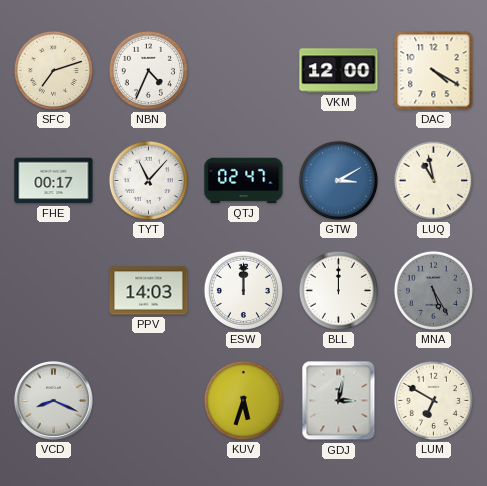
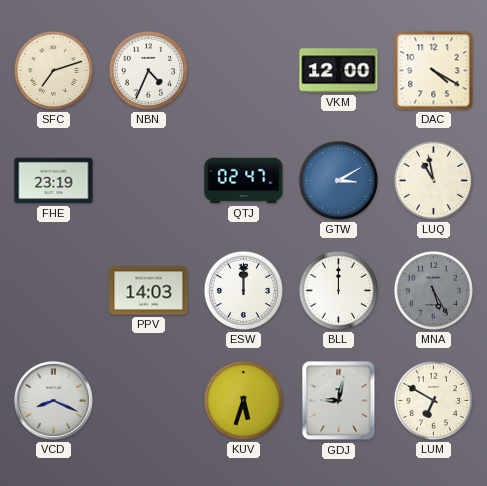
FHE: 00:17 -> 23:19
TYT: 11:07 -> none
GDJ: 3:02 -> 9:02
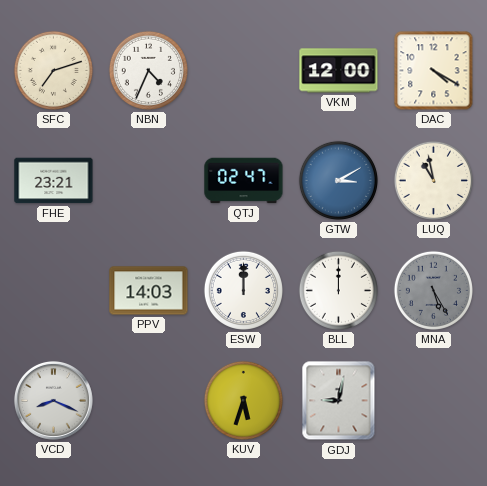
FHE: 23:19 -> 23:21
LUM: 6:50 -> none
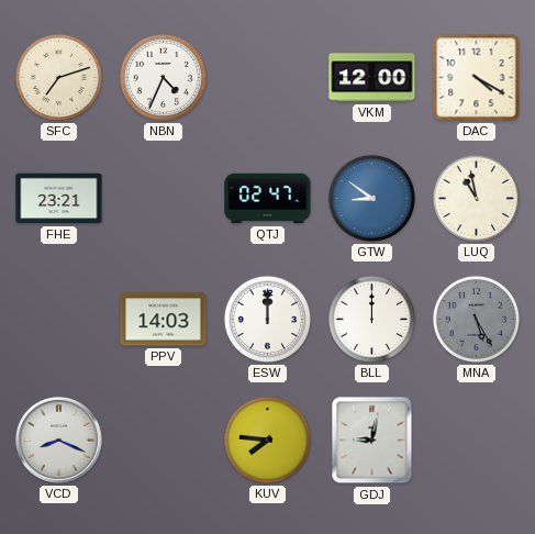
GTW: 3:10 -> 8:51
KUV: 5:33 -> 7:46
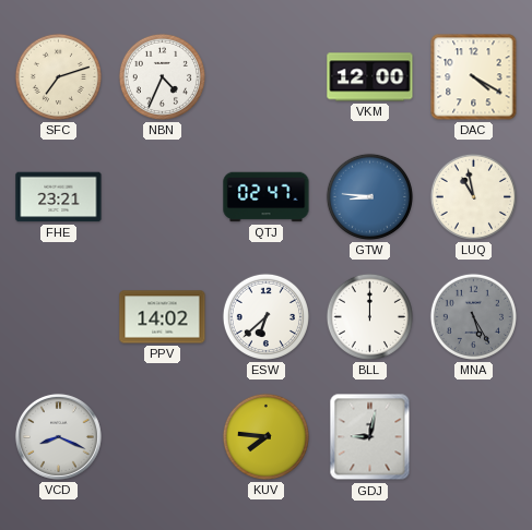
GTW: 8:51 -> 8:46
PPV: 14:03 -> 14:02
ESW: 12:00 -> 6:38
